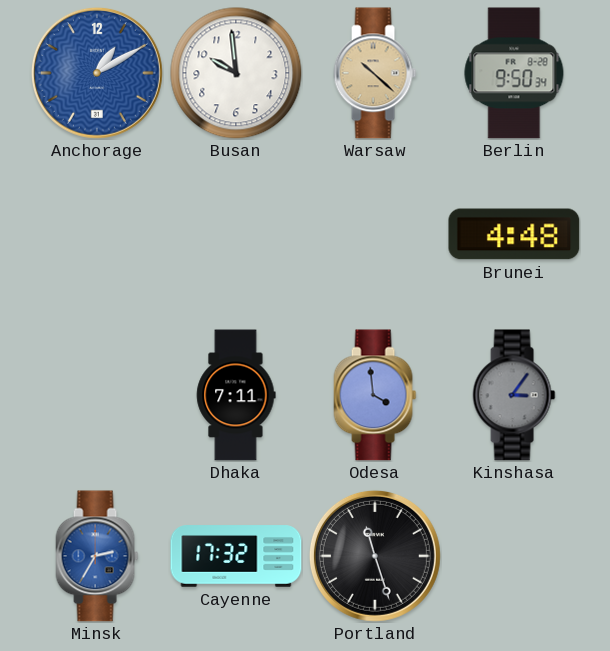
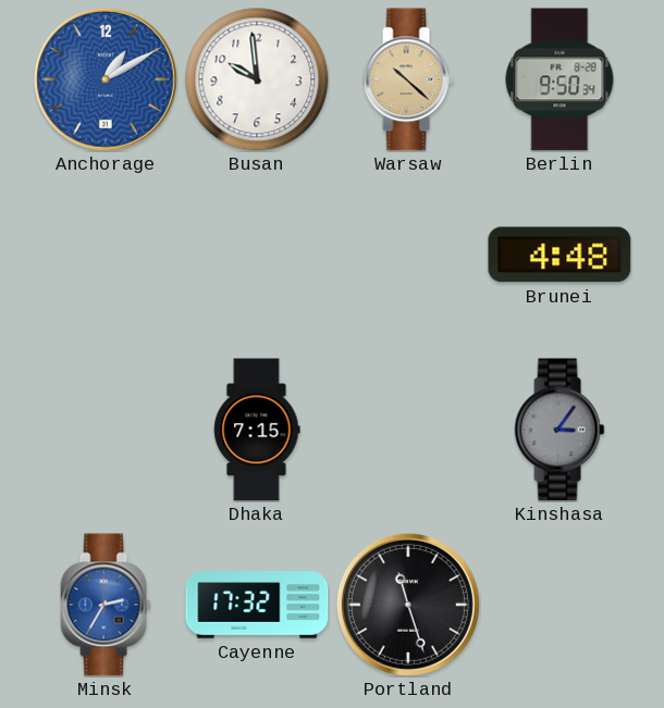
Dhaka: 7:11 -> 7:15
Odesa: 3:59 -> none
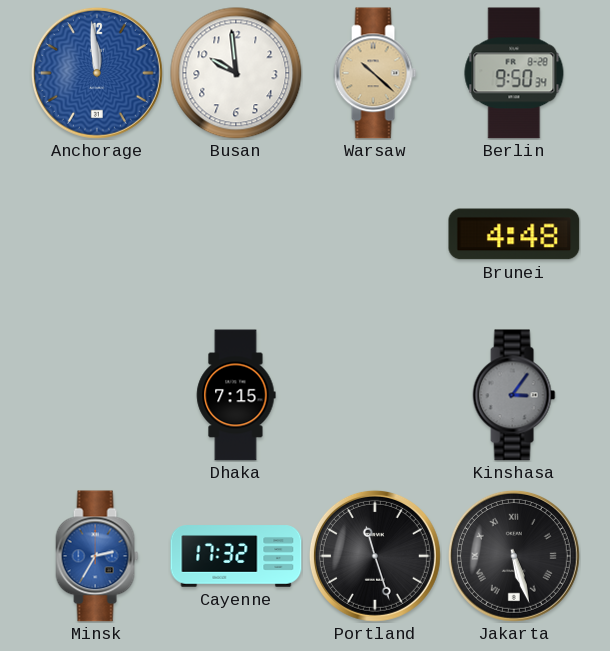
Anchorage: 1:10 -> 11:59
Jakarta: none -> 5:27
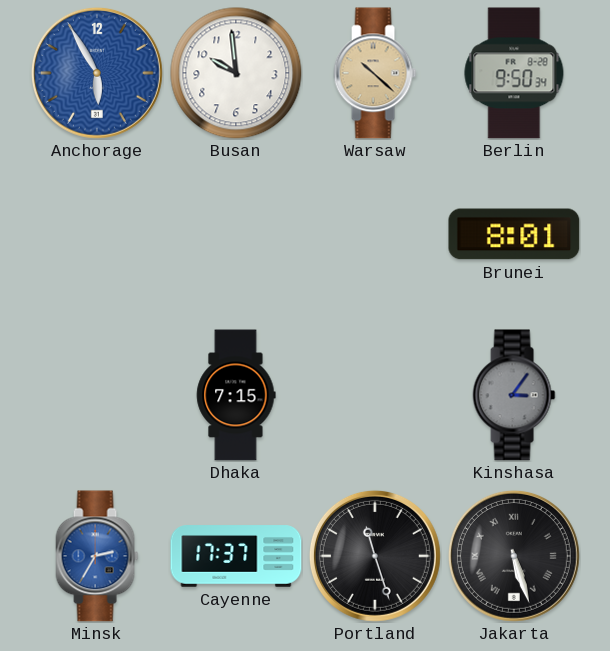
Anchorage: 11:59 -> 5:55
Brunei: 4:48 -> 8:01
Cayenne: 17:32 -> 17:37
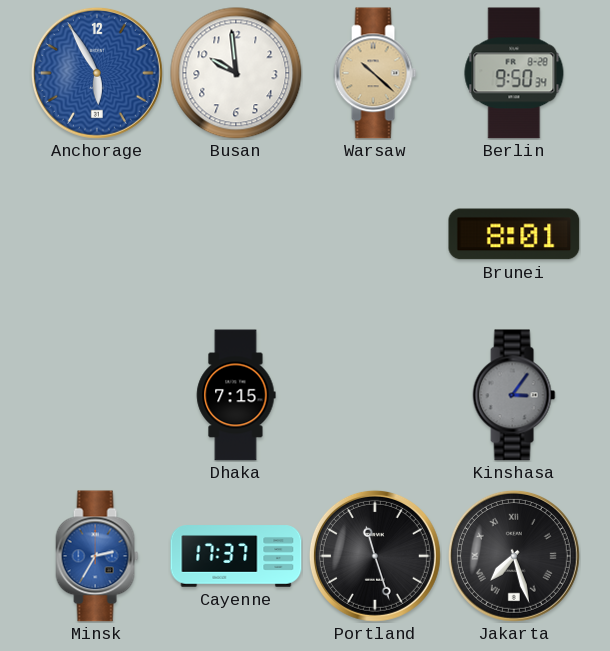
Jakarta: 5:27 -> 7:27
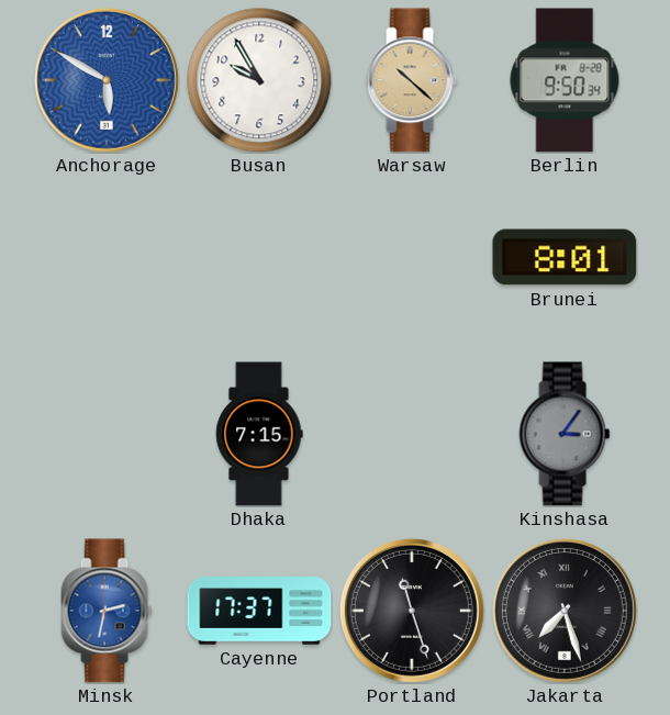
Anchorage: 5:55 -> 5:50
Busan: 9:59 -> 9:55
Minsk: 2:35 -> 2:32
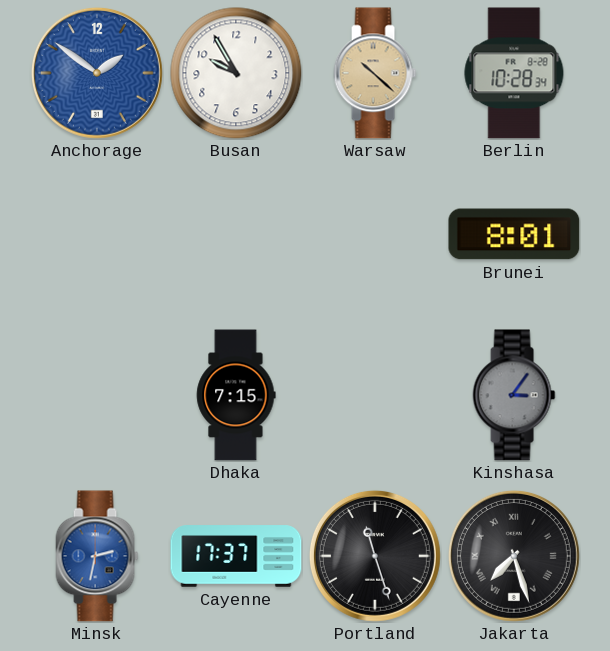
Anchorage: 5:50 -> 1:51
Berlin: 9:50 -> 10:28
